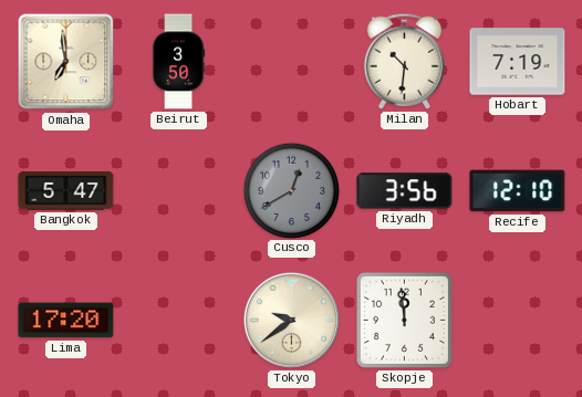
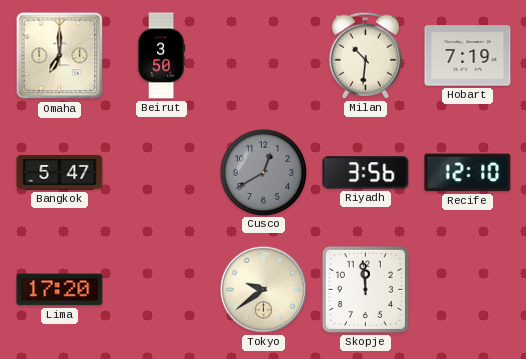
Omaha: 6:59 -> 7:00
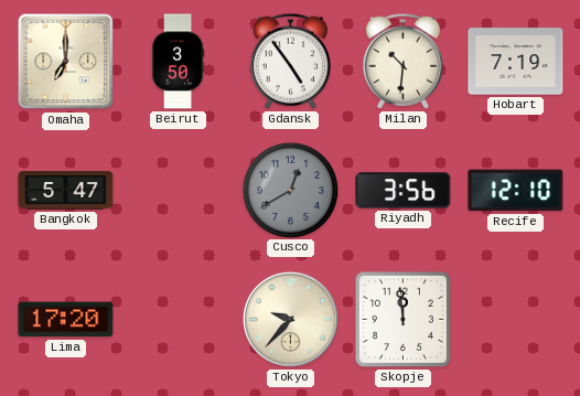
Gdansk: none -> 4:54
Tokyo: 9:39 -> 9:37
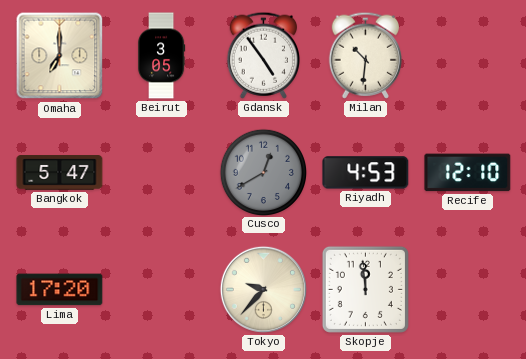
Beirut: 3:50 -> 3:05
Hobart: 7:19 -> none
Riyadh: 3:56 -> 4:53
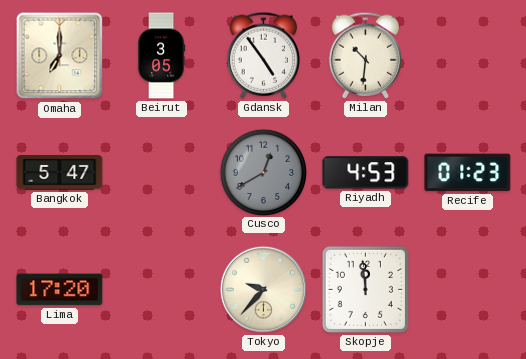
Recife: 12:10 -> 01:23
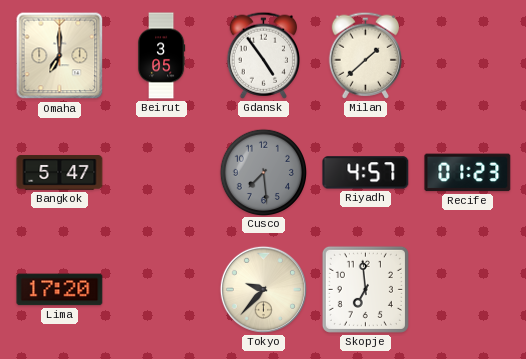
Milan: 10:31 -> 1:38
Cusco: 12:40 -> 7:29
Riyadh: 4:53 -> 4:57
Skopje: 11:59 -> 6:59
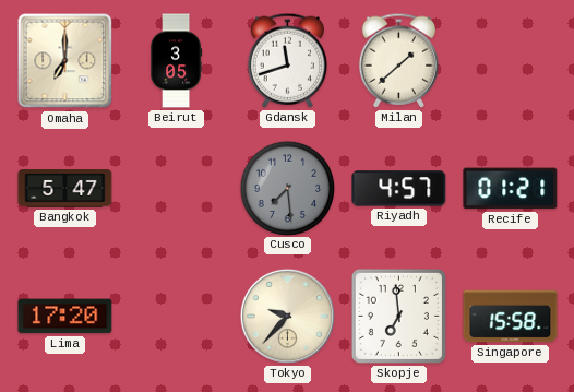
Gdansk: 4:54 -> 11:42
Recife: 01:23 -> 01:21
Singapore: none -> 15:58
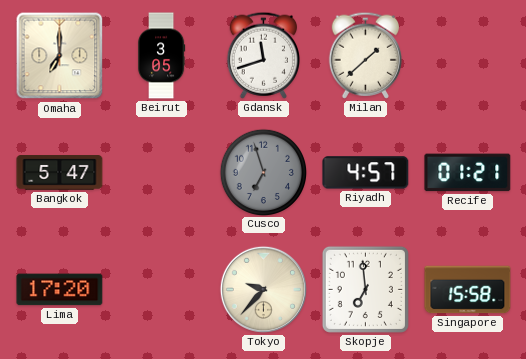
Cusco: 7:29 -> 6:57
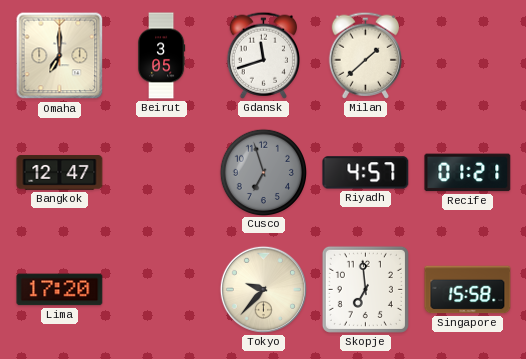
Bangkok: 5:47 -> 12:47
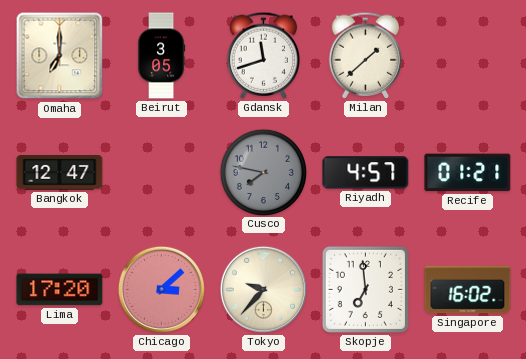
Cusco: 6:57 -> 7:47
Chicago: none -> 3:08
Singapore: 15:58 -> 16:02
